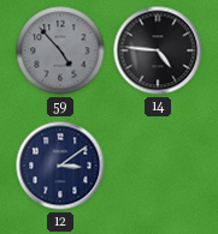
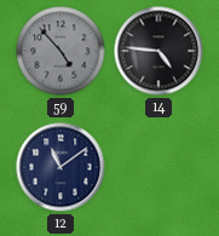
12: 3:09 -> 11:09
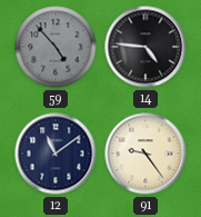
91: none -> 9:24
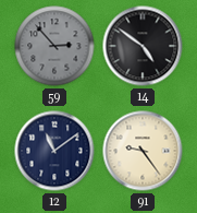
59: 4:53 -> 2:53
14: 4:46 -> 4:51
